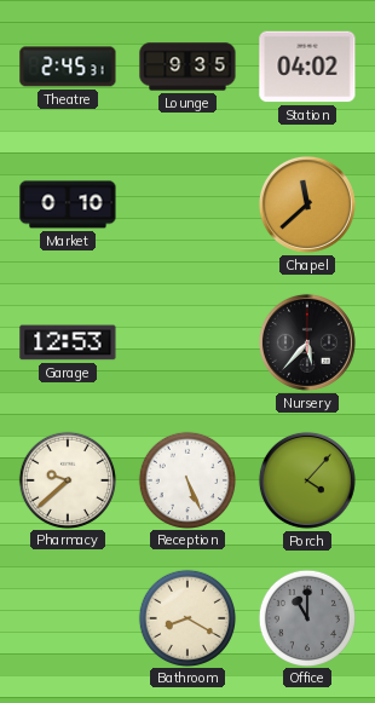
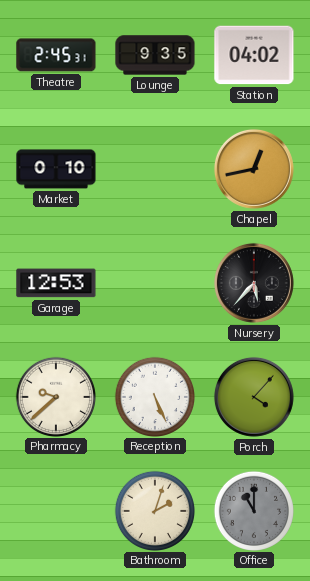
Chapel: 11:38 -> 12:43
Bathroom: 8:20 -> 2:03
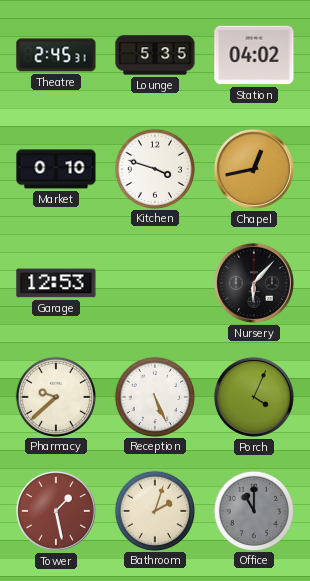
Lounge: 9:35 -> 5:35
Kitchen: none -> 3:48
Nursery: 5:37 -> 6:07
Porch: 4:07 -> 4:04
Tower: none -> 1:28
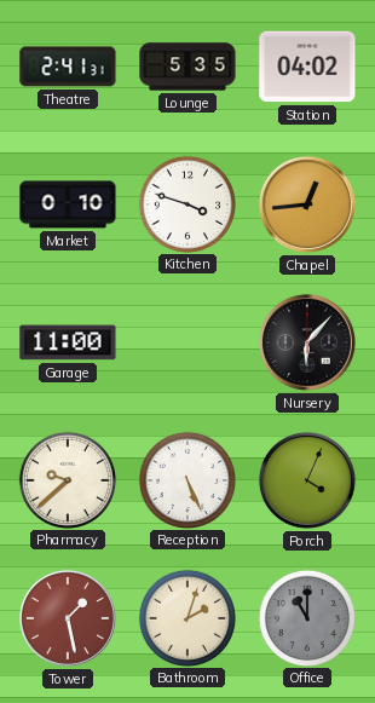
Theatre: 2:45 -> 2:41
Chapel: 12:43 -> 12:44
Garage: 12:53 -> 11:00
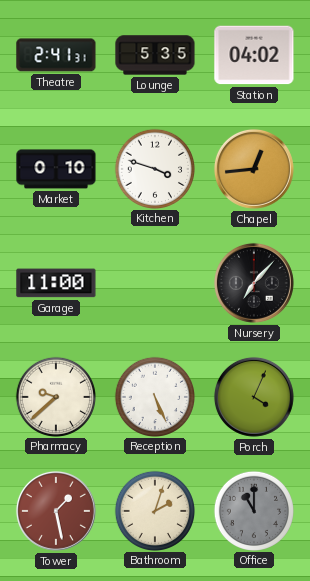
Nursery: 6:07 -> 7:07
